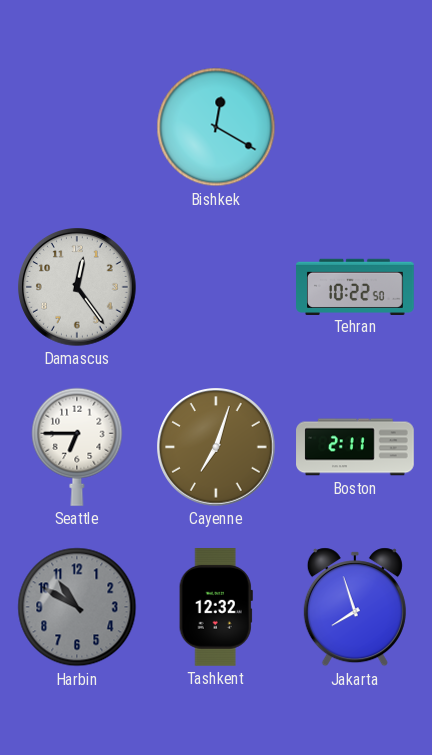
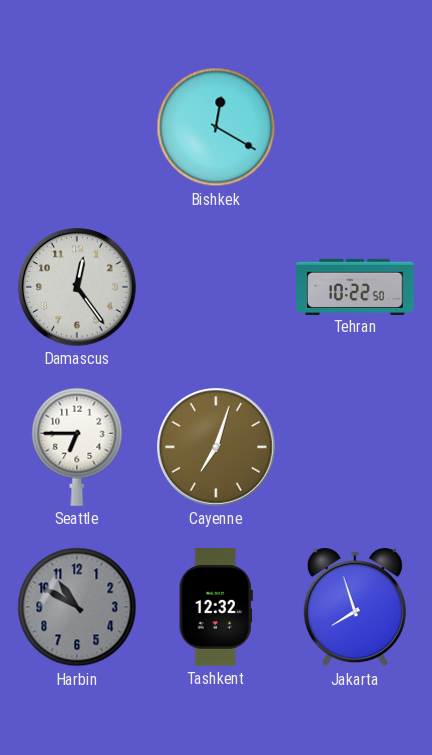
Boston: 2:11 -> none
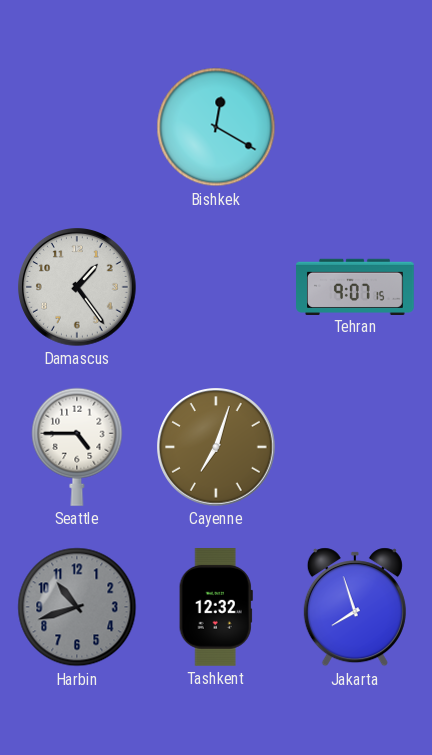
Damascus: 12:24 -> 1:24
Tehran: 10:22 -> 9:07
Seattle: 6:45 -> 4:45
Harbin: 10:50 -> 10:42
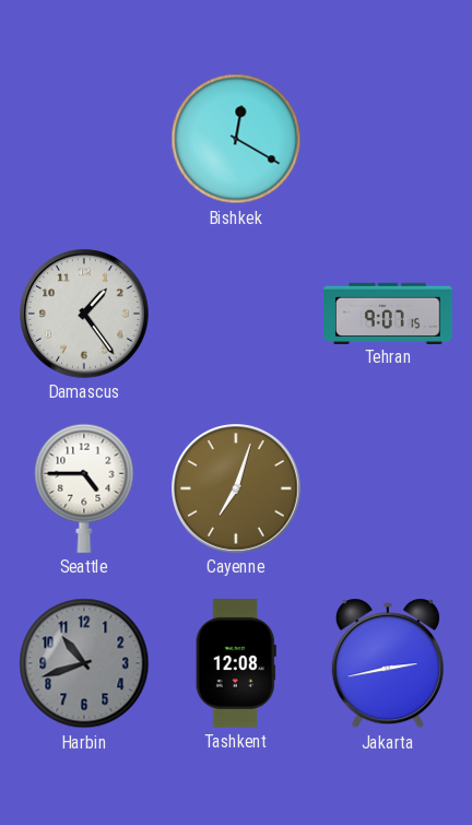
Tashkent: 12:32 -> 12:08
Jakarta: 7:57 -> 2:43
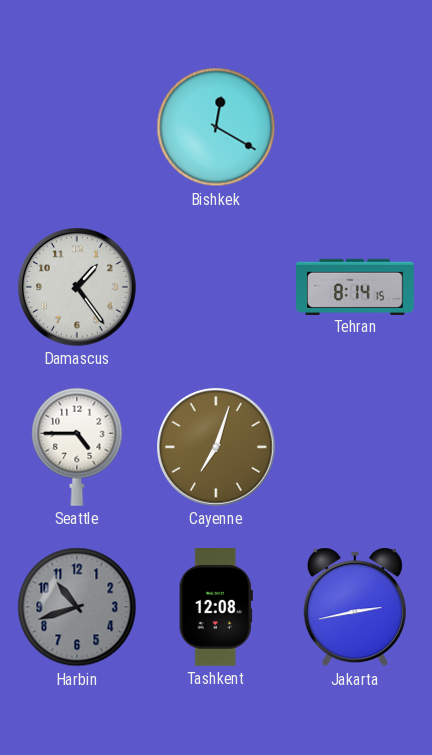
Tehran: 9:07 -> 8:14
